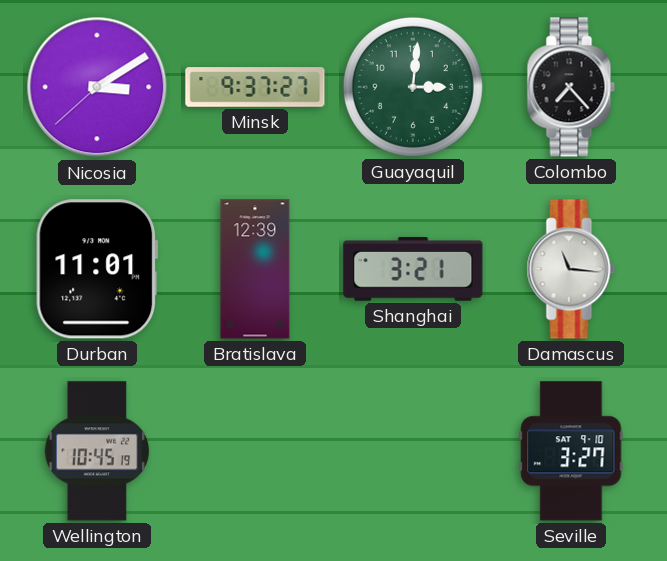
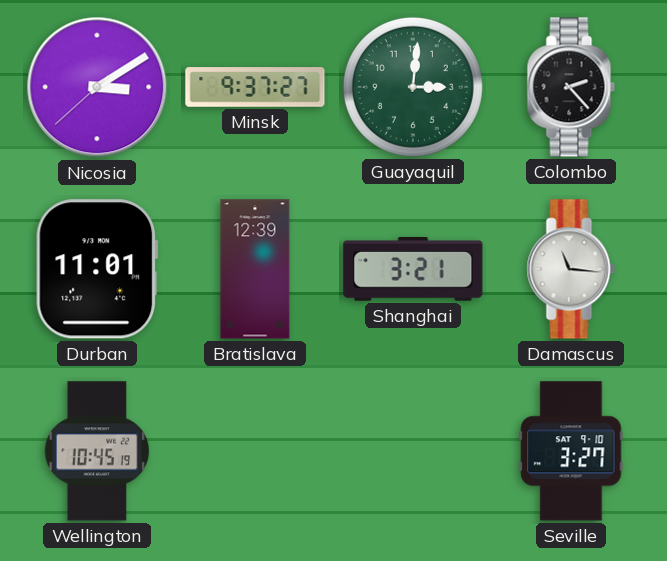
Colombo: 7:23 -> 2:23
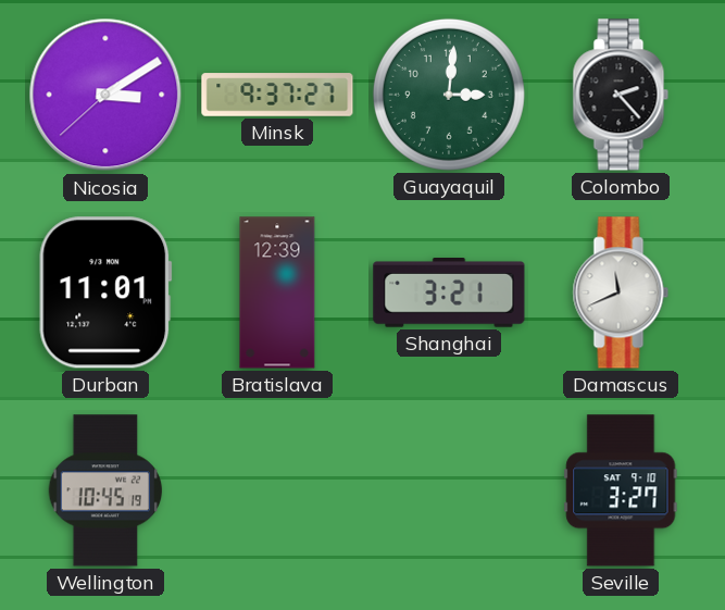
Damascus: 11:16 -> 11:41
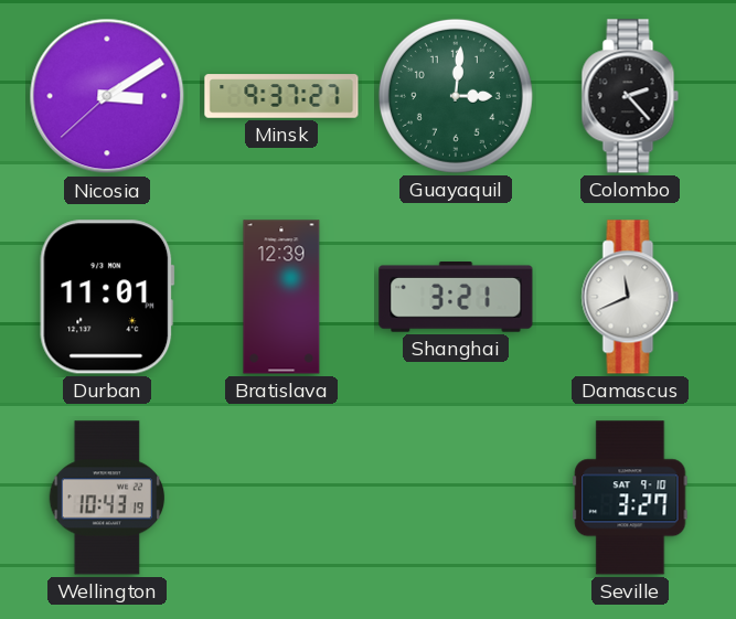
Wellington: 10:45 -> 10:43
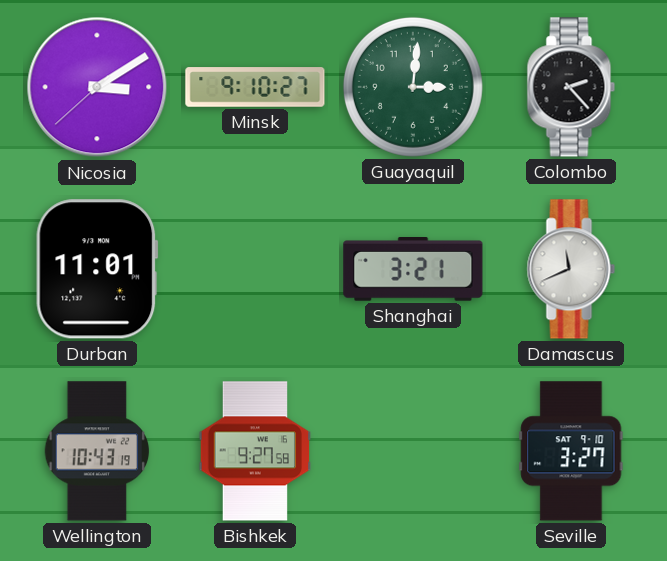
Minsk: 9:37 -> 9:10
Bratislava: 12:39 -> none
Bishkek: none -> 9:27
